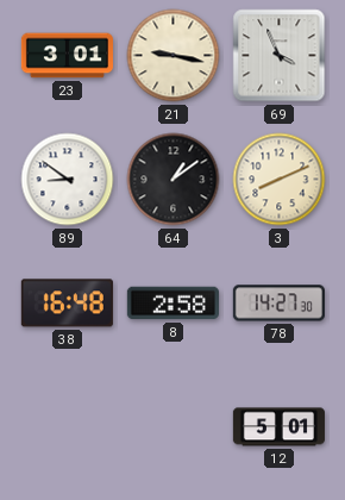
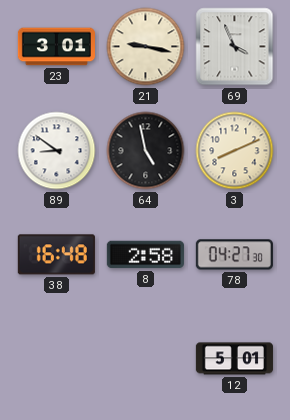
64: 1:09 -> 4:58
78: 14:27 -> 04:27
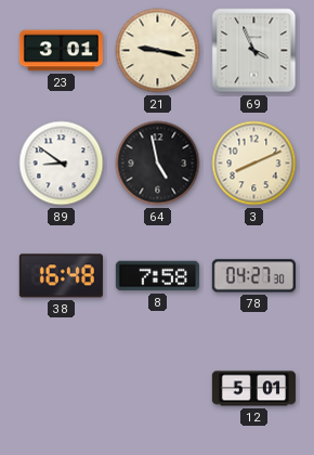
8: 2:58 -> 7:58
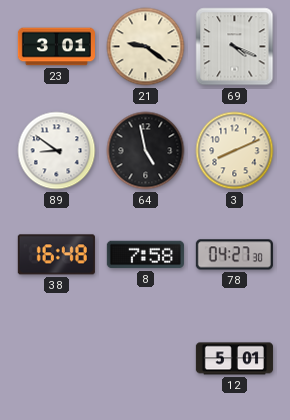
21: 9:17 -> 9:21
69: 3:56 -> 4:19
